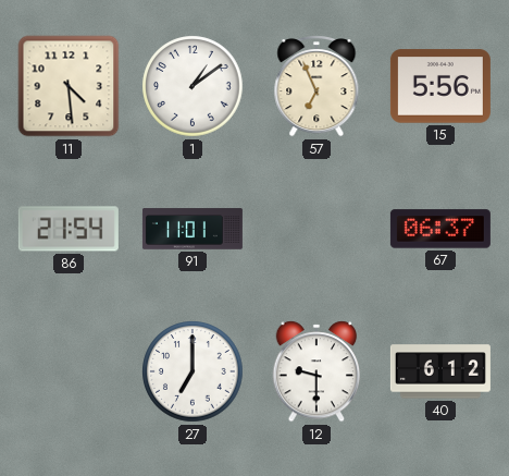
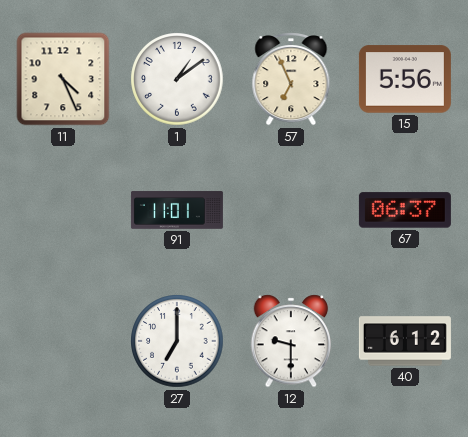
11: 4:29 -> 4:26
86: 21:54 -> none
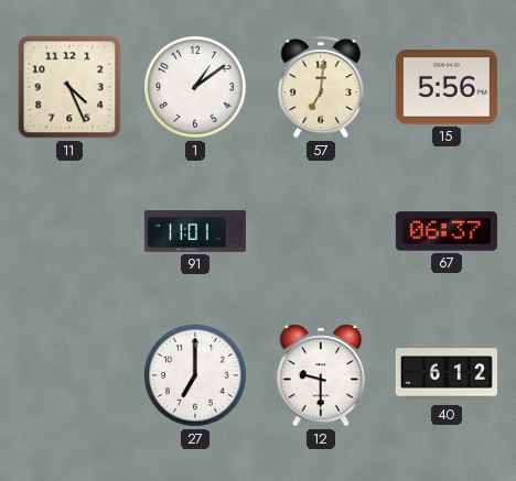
57: 6:56 -> 7:01
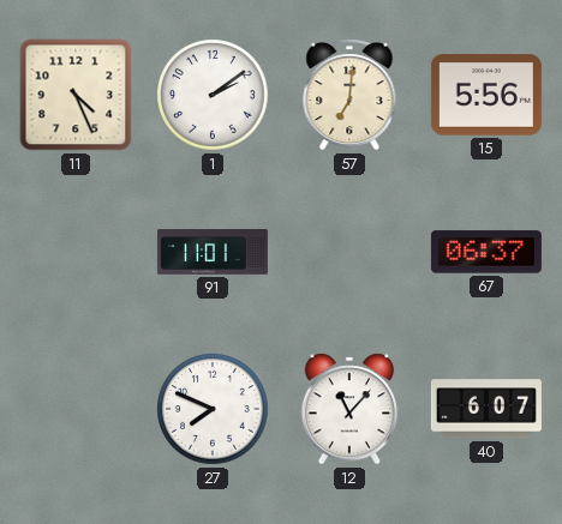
1: 1:09 -> 2:09
27: 7:00 -> 7:49
12: 9:30 -> 11:07
40: 6:12 -> 6:07
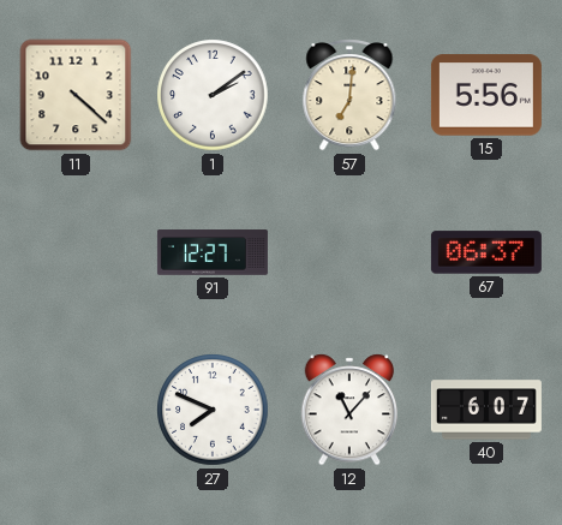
11: 4:26 -> 4:22
91: 11:01 -> 12:27
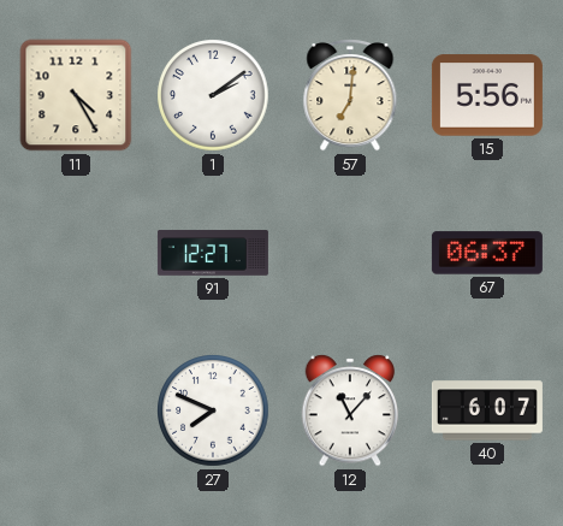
11: 4:22 -> 4:25
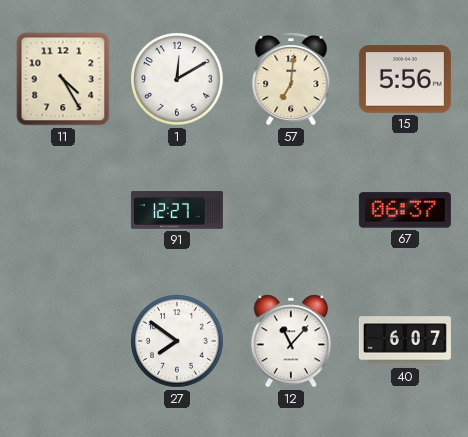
1: 2:09 -> 12:10
27: 7:49 -> 7:51
